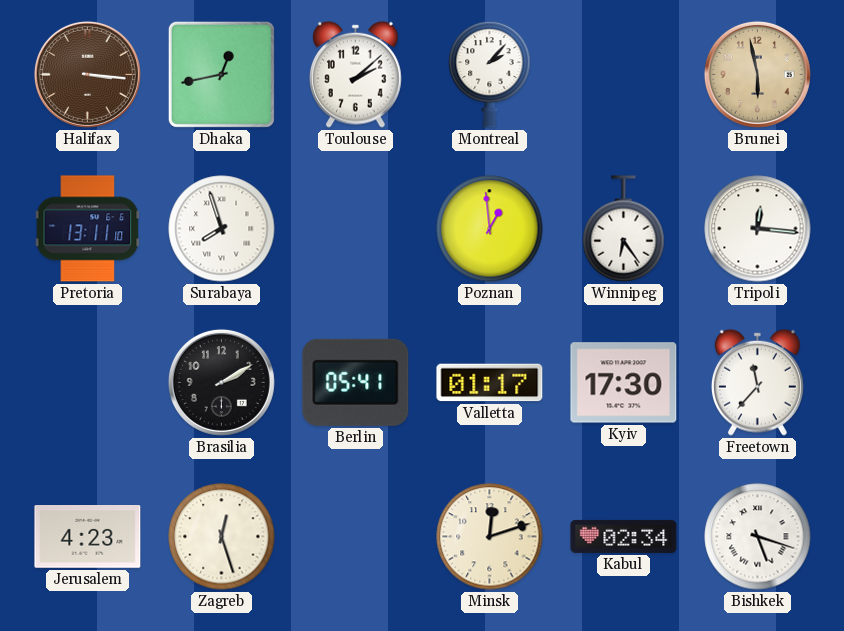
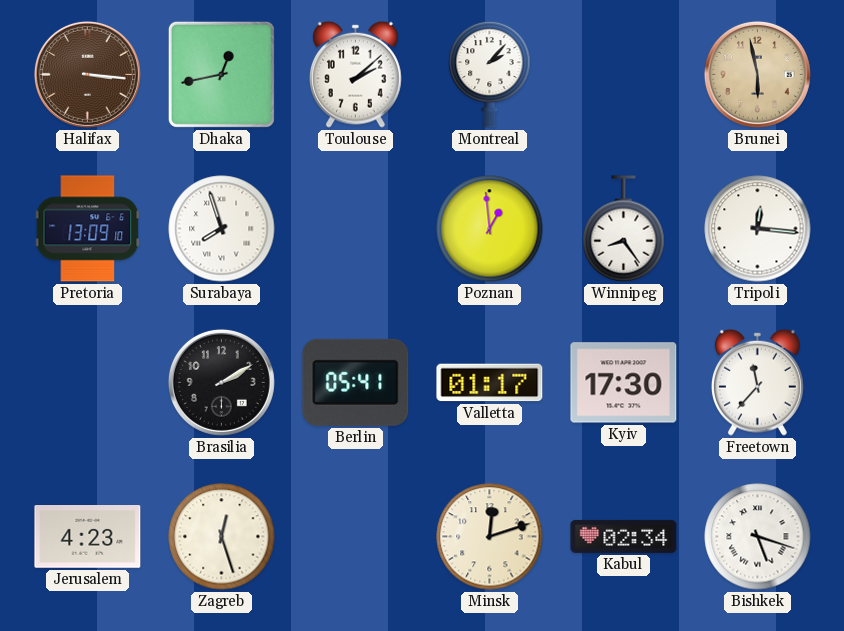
Pretoria: 13:11 -> 13:09
Winnipeg: 6:24 -> 8:24
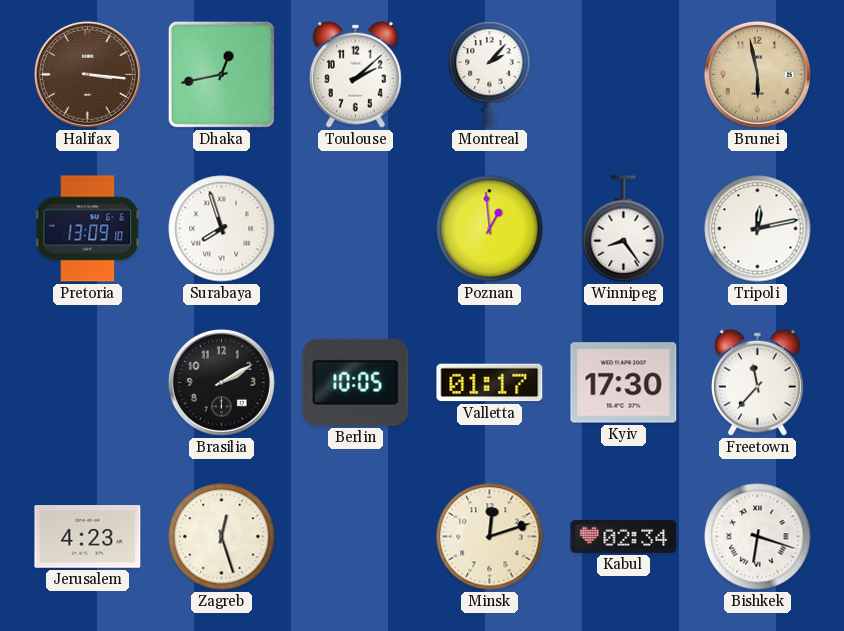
Tripoli: 12:16 -> 12:13
Berlin: 05:41 -> 10:05
Bishkek: 5:18 -> 6:18
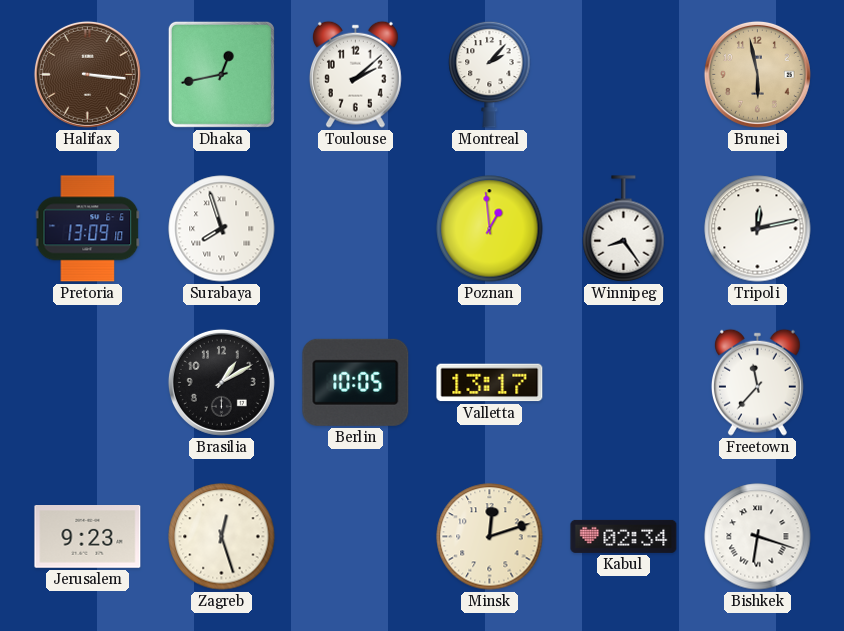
Brasilia: 2:10 -> 1:10
Valletta: 01:17 -> 13:17
Kyiv: 17:30 -> none
Jerusalem: 4:23 -> 9:23
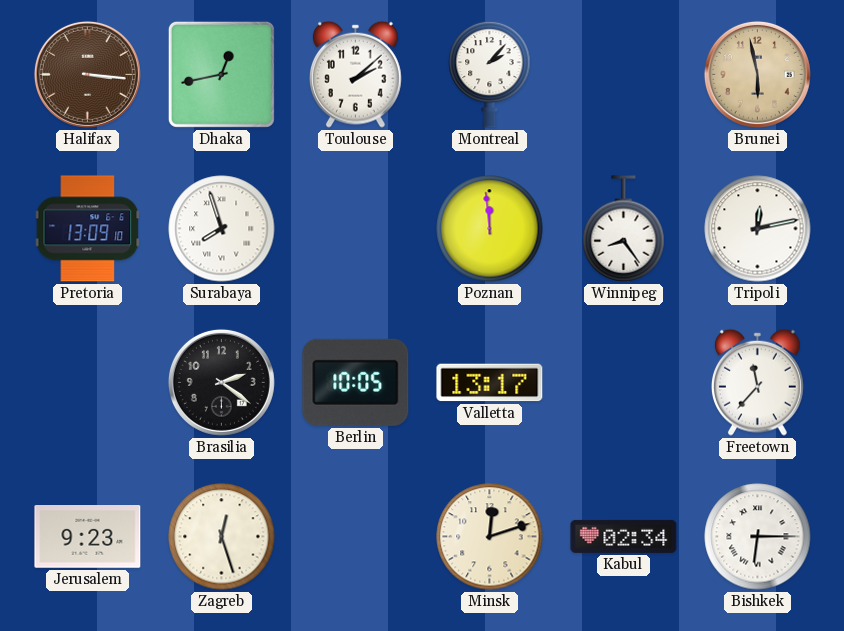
Poznan: 12:59 -> 11:59
Brasilia: 1:10 -> 2:21
Bishkek: 6:18 -> 6:15
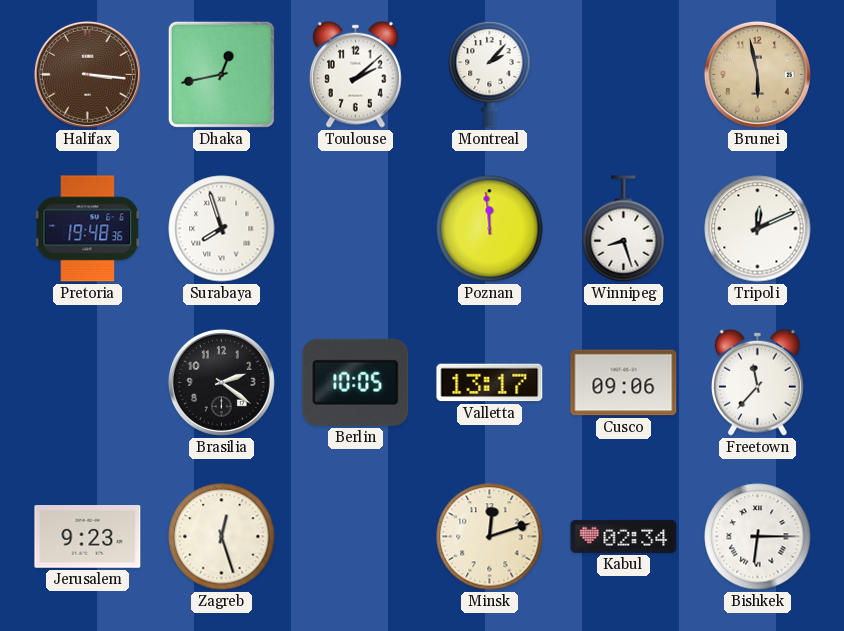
Pretoria: 13:09 -> 19:48
Winnipeg: 8:24 -> 8:27
Tripoli: 12:13 -> 12:11
Cusco: none -> 09:06
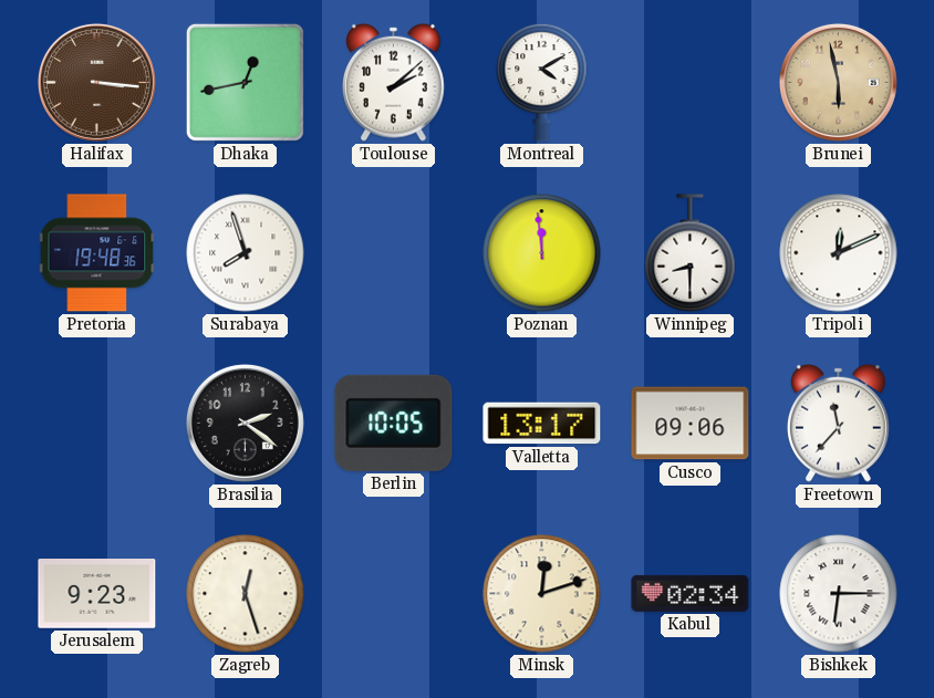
Montreal: 2:07 -> 4:10
Winnipeg: 8:27 -> 8:30
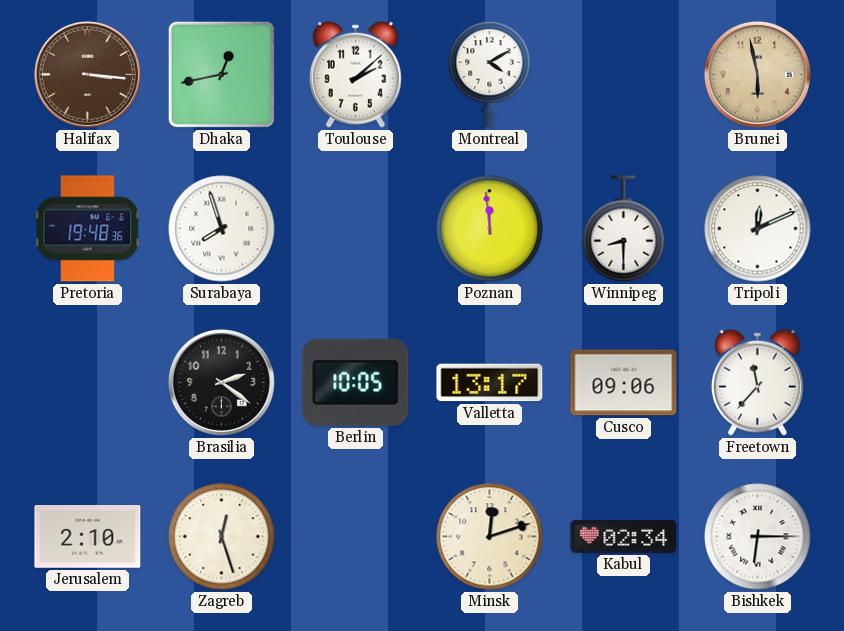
Jerusalem: 9:23 -> 2:10
